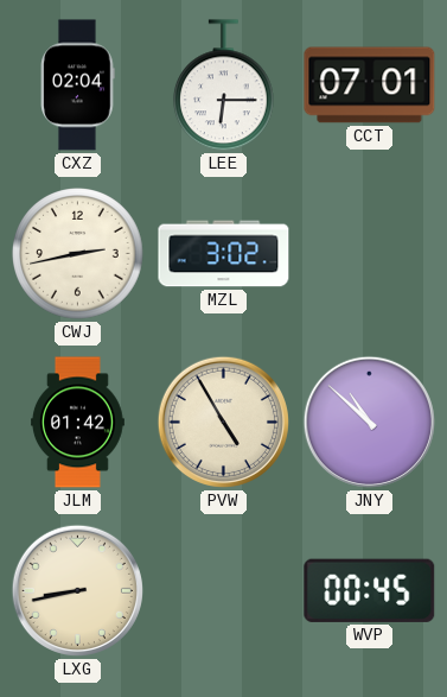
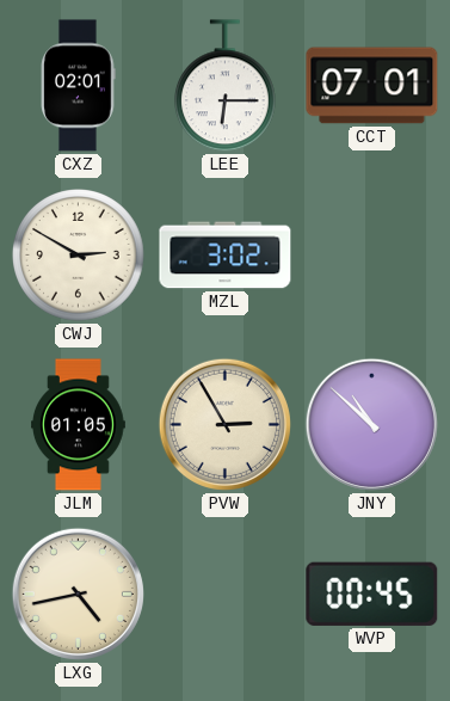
CXZ: 02:04 -> 02:01
CWJ: 2:43 -> 2:50
JLM: 01:42 -> 01:05
PVW: 4:55 -> 2:55
LXG: 8:43 -> 4:43
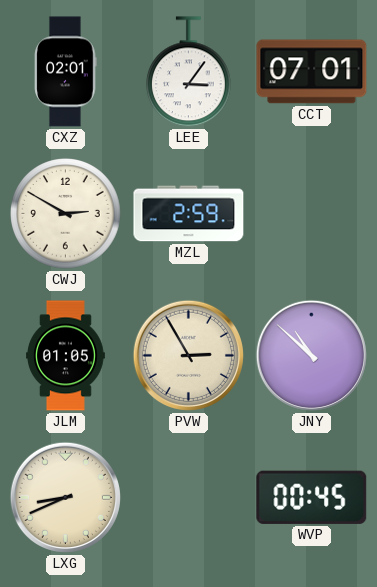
LEE: 6:15 -> 3:06
MZL: 3:02 -> 2:59
LXG: 4:43 -> 8:41
